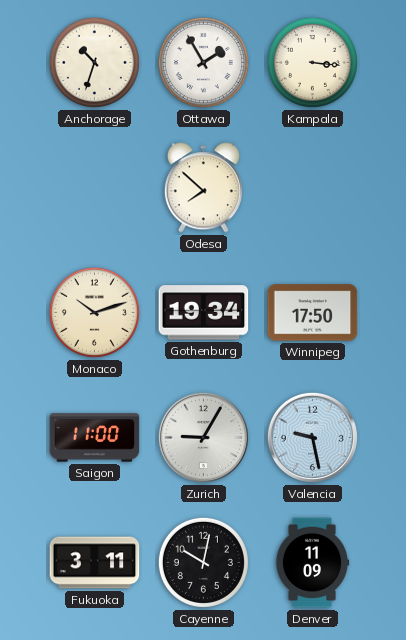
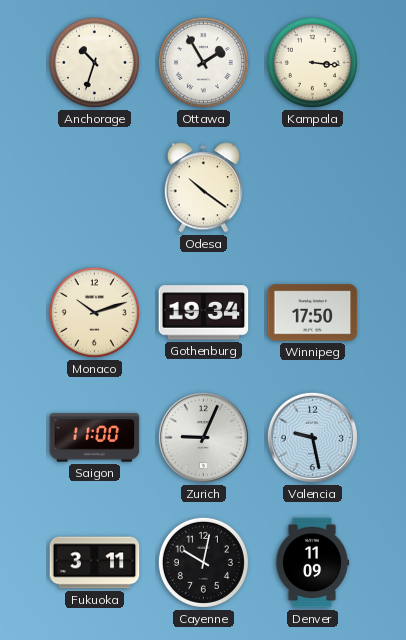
Odesa: 7:52 -> 10:21
Zurich: 9:05 -> 9:04
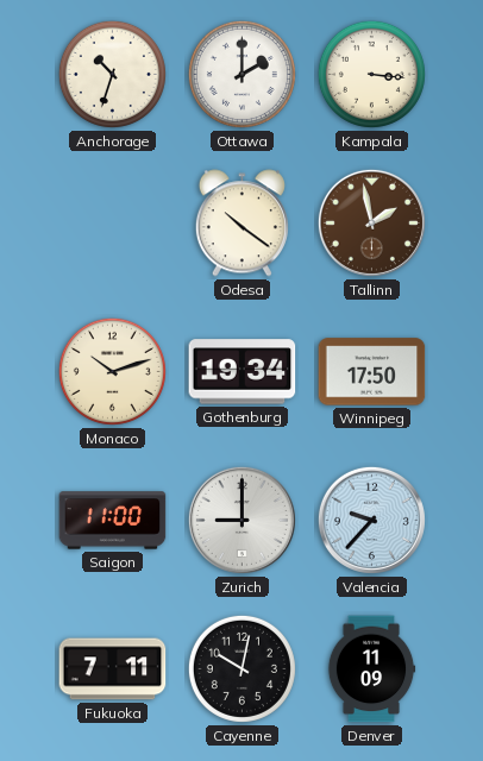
Ottawa: 1:55 -> 2:00
Tallinn: none -> 1:58
Zurich: 9:04 -> 9:00
Valencia: 9:28 -> 9:37
Fukuoka: 3:11 -> 7:11
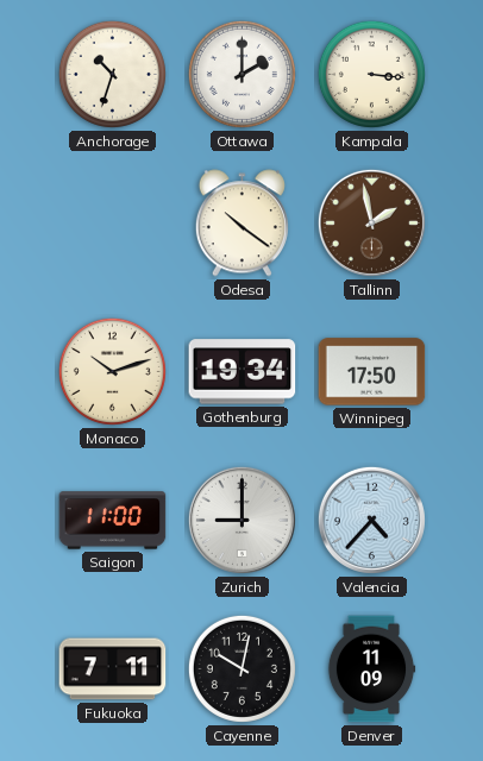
Valencia: 9:37 -> 4:37
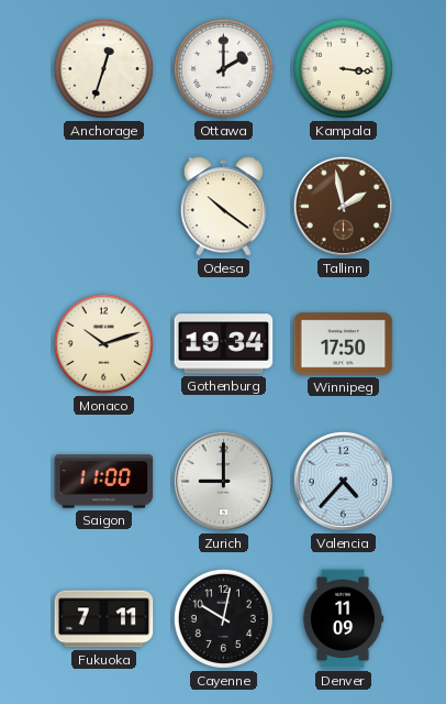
Anchorage: 10:33 -> 12:33
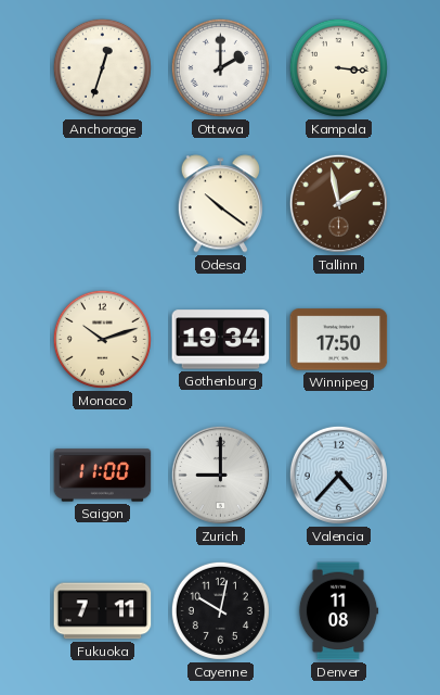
Denver: 11:09 -> 11:08
